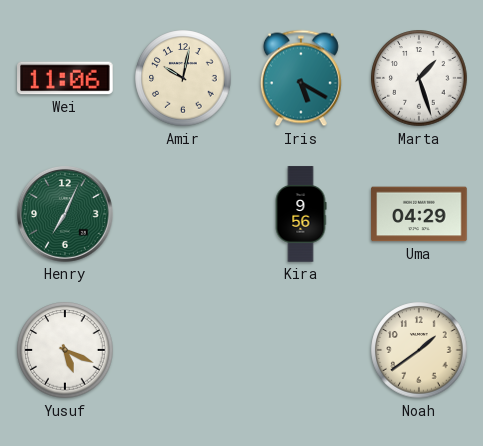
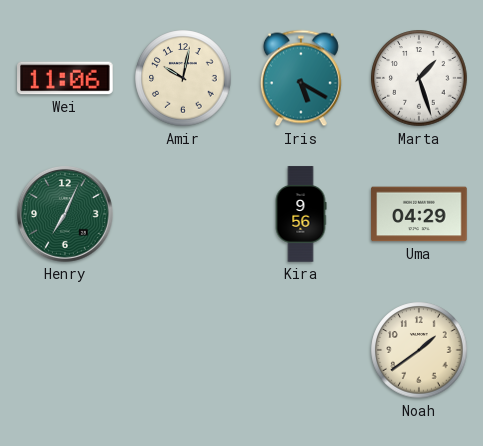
Yusuf: 5:19 -> none
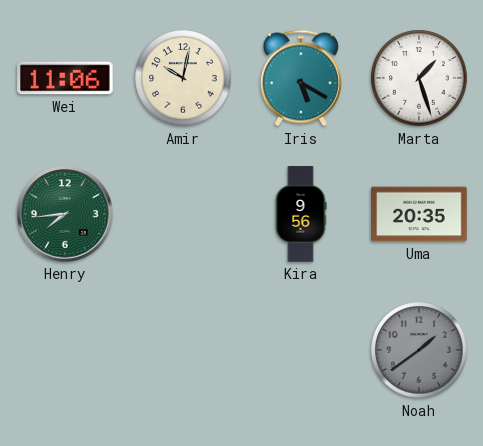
Henry: 7:04 -> 7:44
Uma: 04:29 -> 20:35
Noah dial: cream -> grey
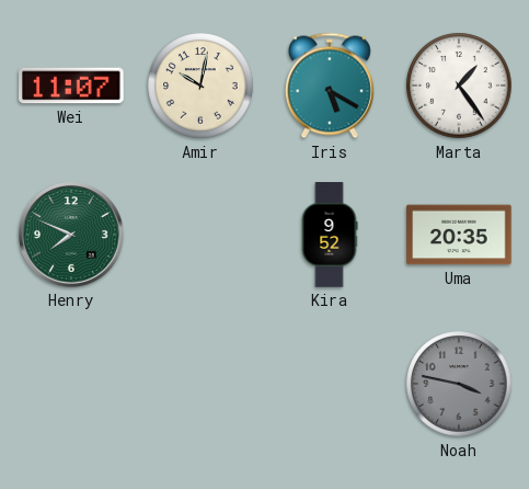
Wei: 11:06 -> 11:07
Marta: 1:27 -> 1:24
Henry: 7:44 -> 7:49
Kira: 9:56 -> 9:52
Noah: 1:39 -> 3:47
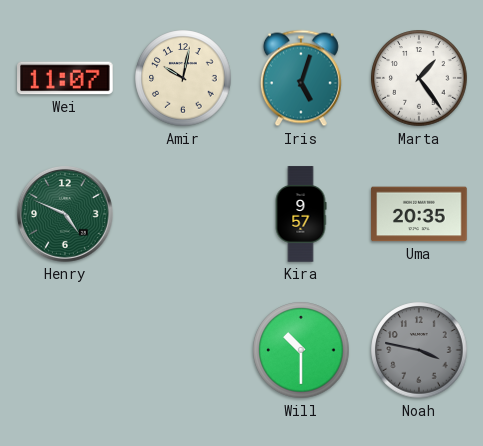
Iris: 5:20 -> 5:03
Henry: 7:49 -> 4:49
Kira: 9:52 -> 9:57
Will: none -> 10:30
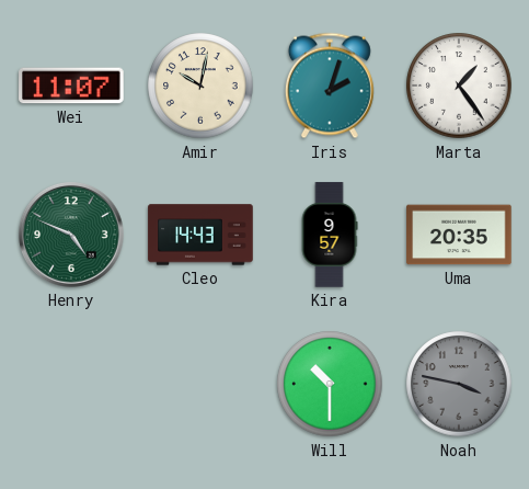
Iris: 5:03 -> 2:03
Cleo: none -> 14:43
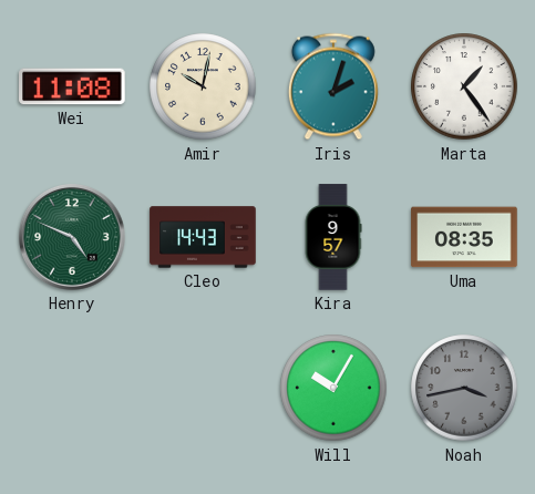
Wei: 11:07 -> 11:08
Uma: 20:35 -> 08:35
Will: 10:30 -> 10:05
Noah: 3:47 -> 3:43
